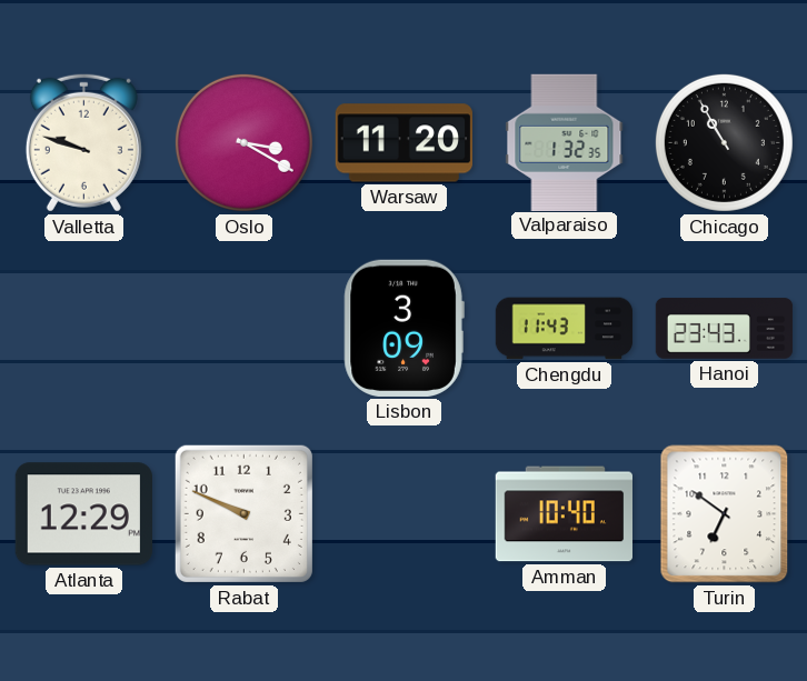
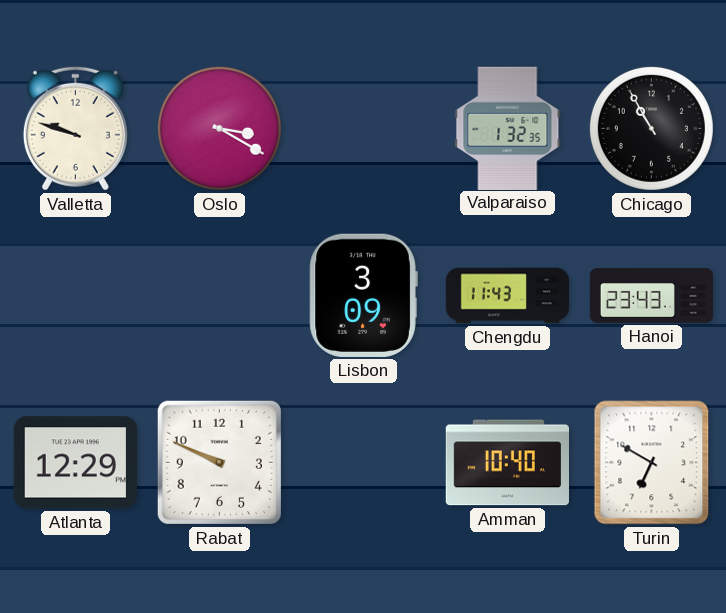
Warsaw: 11:20 -> none
Turin: 6:51 -> 6:50
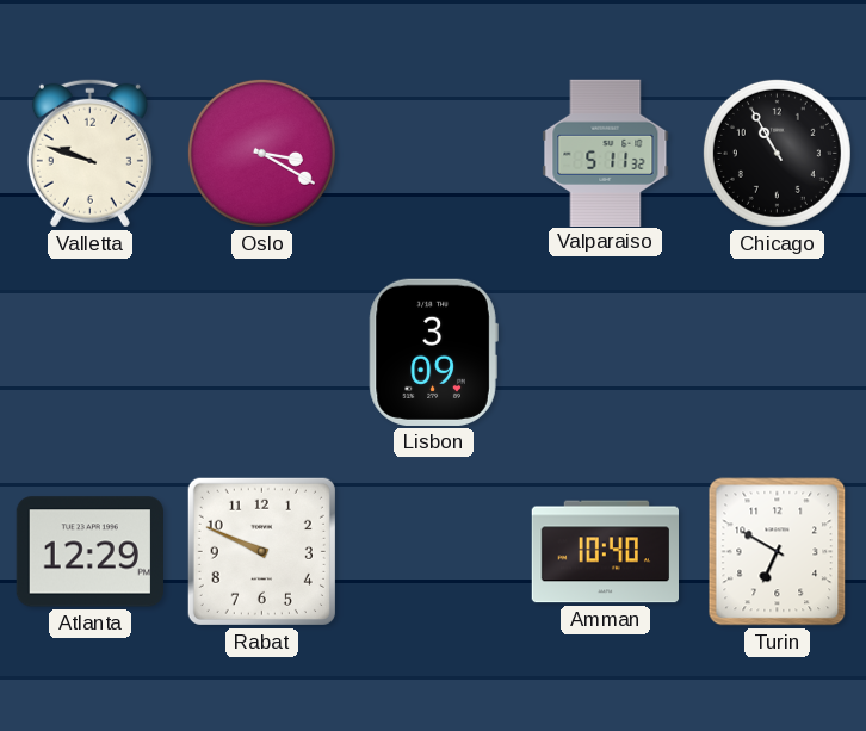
Valparaiso: 1:32 -> 5:11
Chengdu: 11:43 -> none
Hanoi: 23:43 -> none
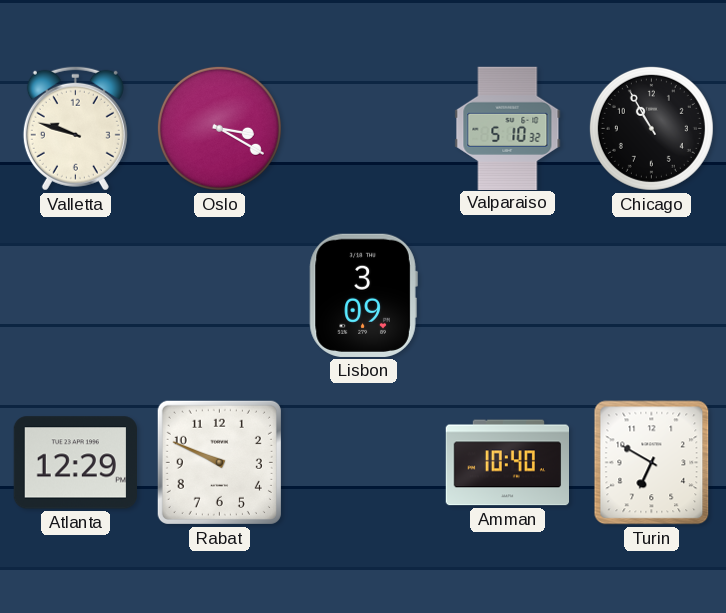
Valparaiso: 5:11 -> 5:10
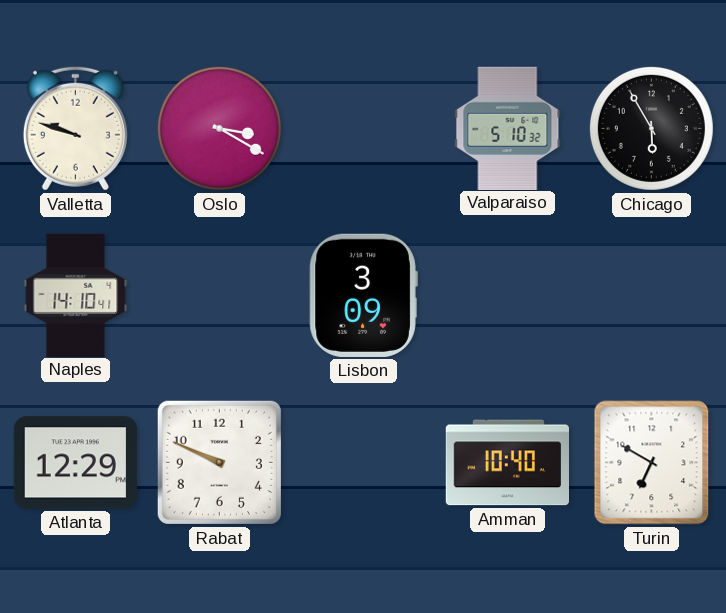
Chicago: 10:55 -> 5:55
Naples: none -> 14:10
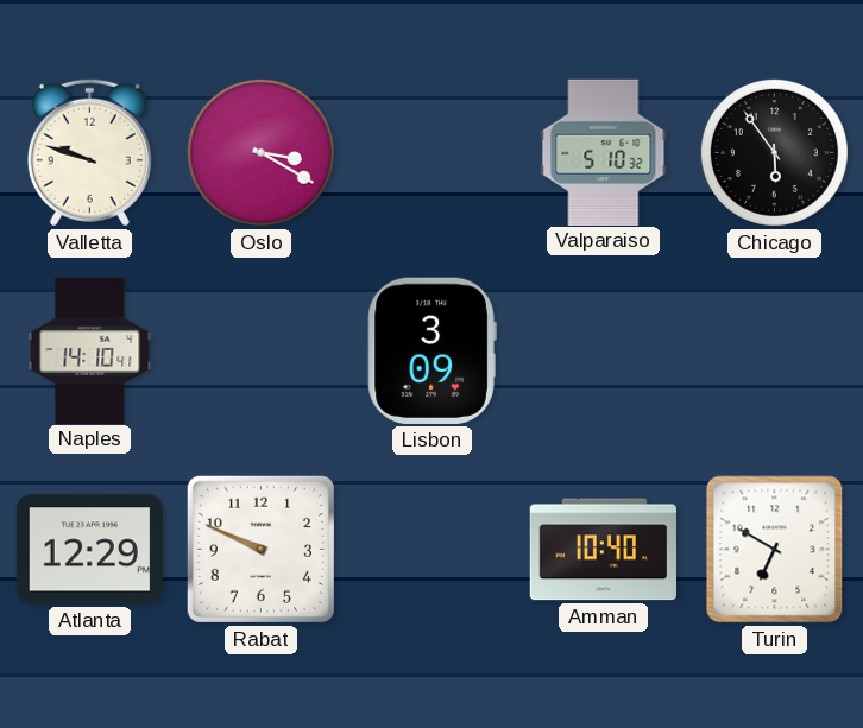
Chicago: 5:55 -> 5:54
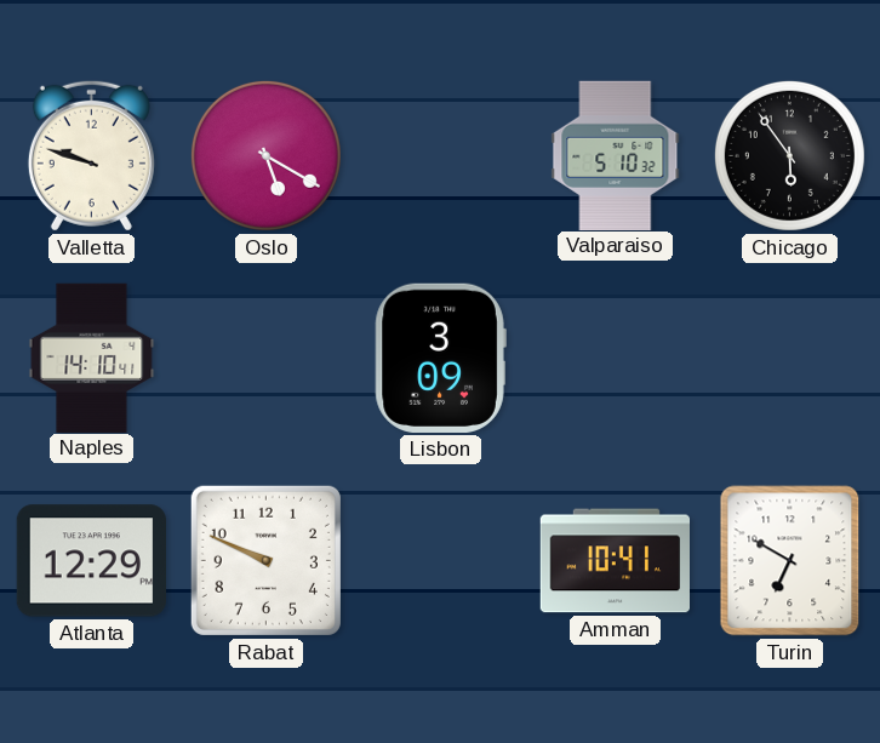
Oslo: 3:20 -> 5:20
Amman: 10:40 -> 10:41
